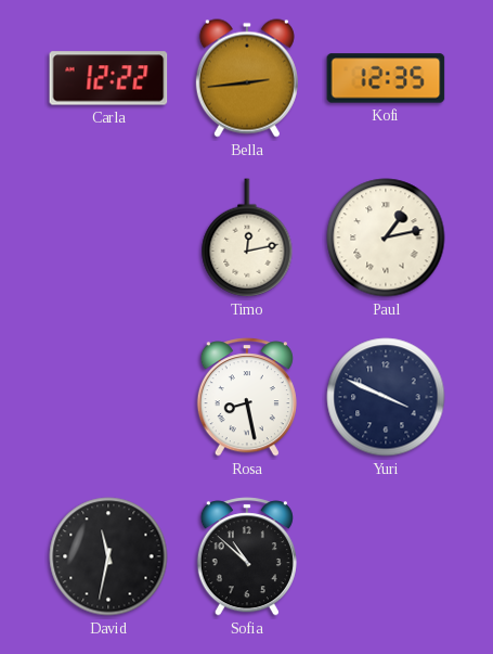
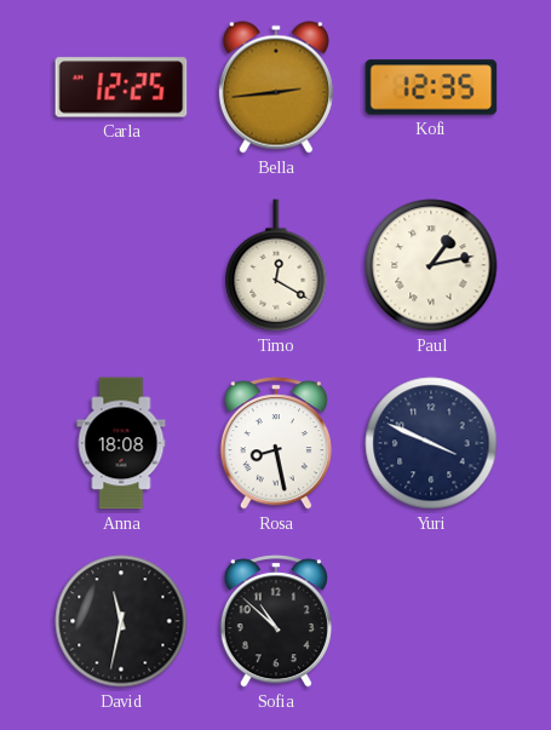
Carla: 12:22 -> 12:25
Timo: 12:13 -> 12:20
Anna: none -> 18:08
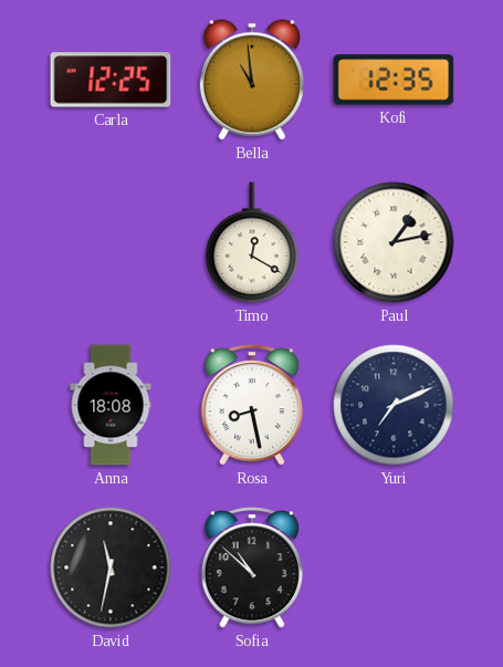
Bella: 2:44 -> 10:59
Yuri: 3:49 -> 7:11
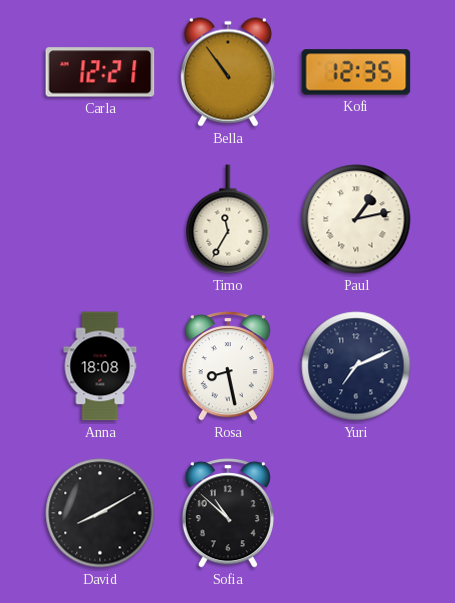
Carla: 12:25 -> 12:21
Bella: 10:59 -> 10:54
Timo: 12:20 -> 11:35
David: 11:32 -> 8:10
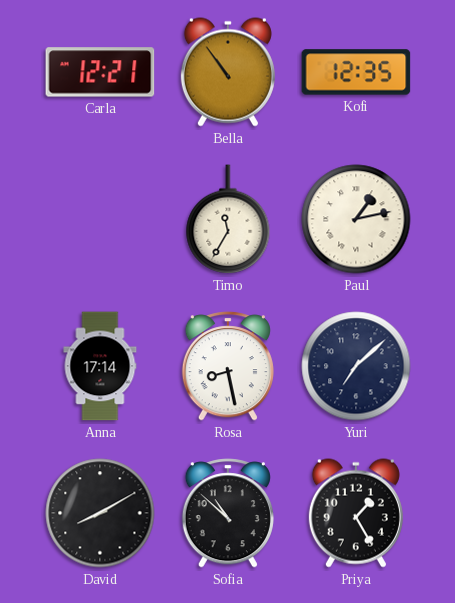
Anna: 18:08 -> 17:14
Yuri: 7:11 -> 7:08
Priya: none -> 1:25
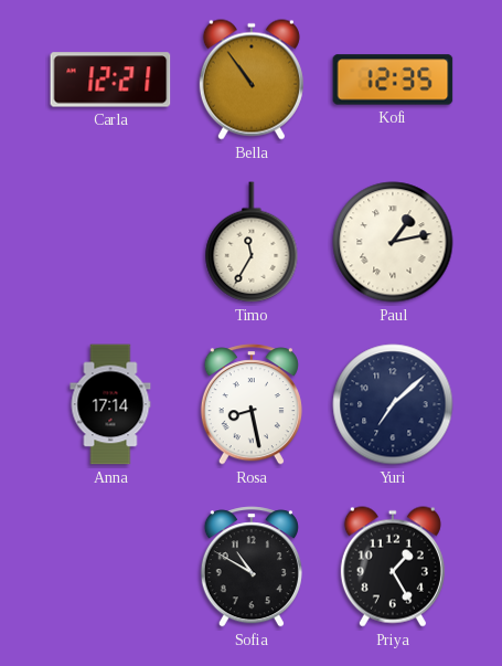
David: 8:10 -> none
Sofia: 10:52 -> 10:50
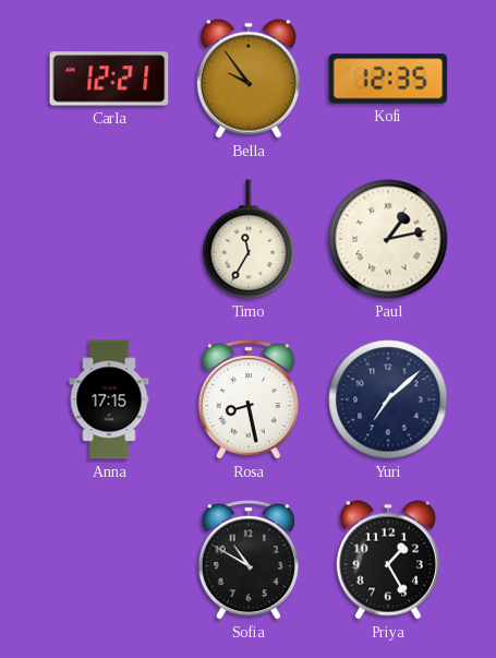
Bella: 10:54 -> 9:54
Anna: 17:14 -> 17:15
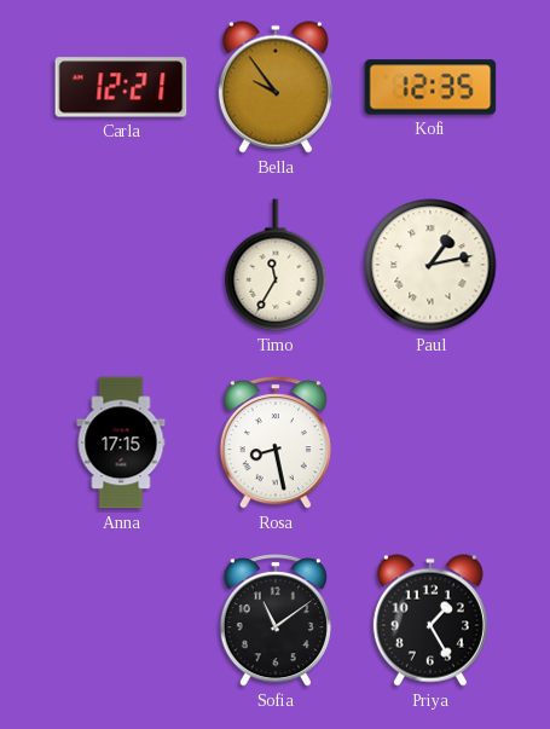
Yuri: 7:08 -> none
Sofia: 10:50 -> 11:09
